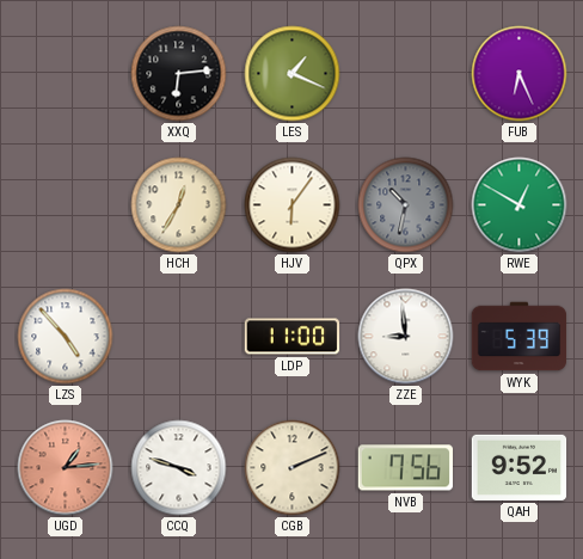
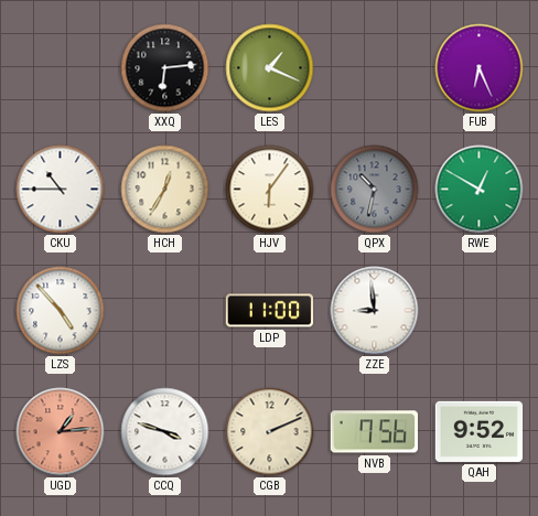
CKU: none -> 10:45
WYK: 5:39 -> none
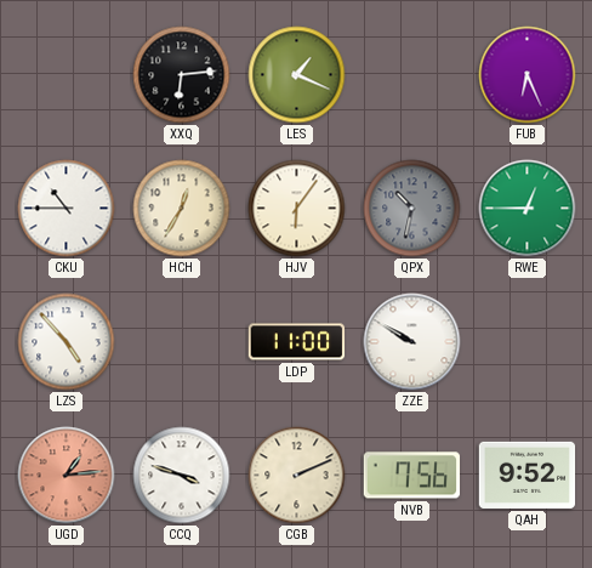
RWE: 12:50 -> 12:45
ZZE: 8:59 -> 9:50
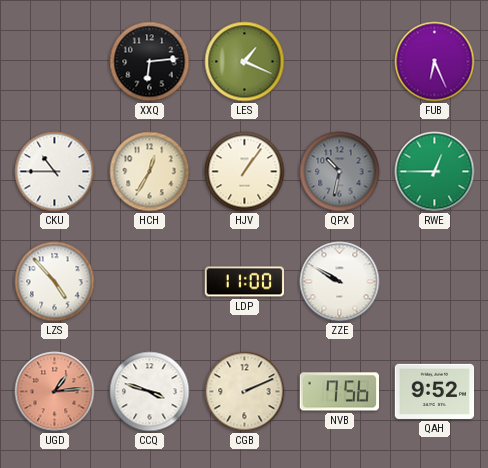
HJV: 6:06 -> 1:06
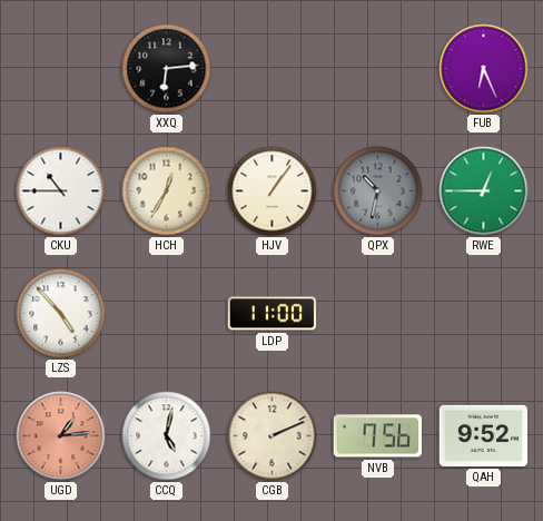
LES: 1:19 -> none
ZZE: 9:50 -> none
CCQ: 3:48 -> 5:02
